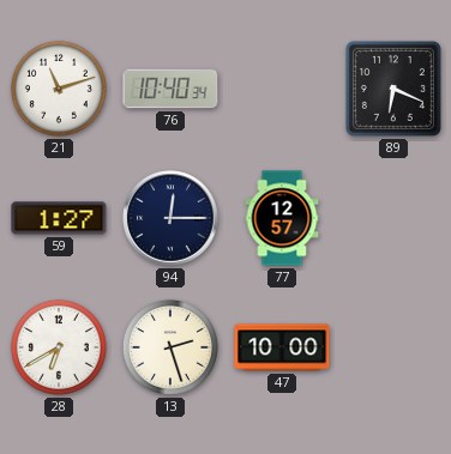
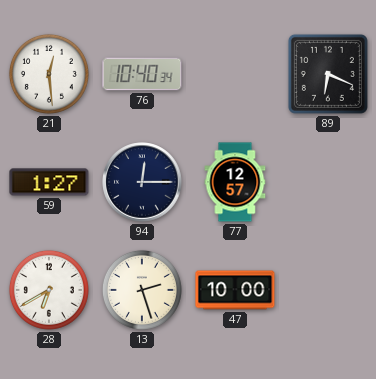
21: 11:12 -> 12:29
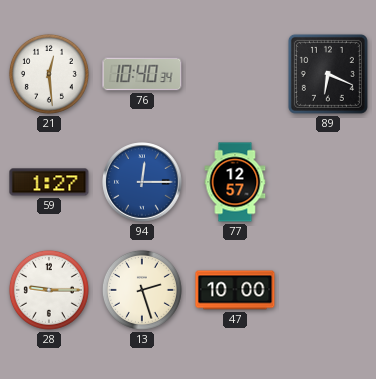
94 dial: navy -> blue
28: 6:40 -> 9:15
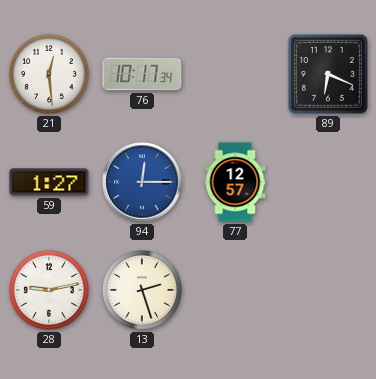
76: 10:40 -> 10:17
28: 9:15 -> 9:13
47: 10:00 -> none
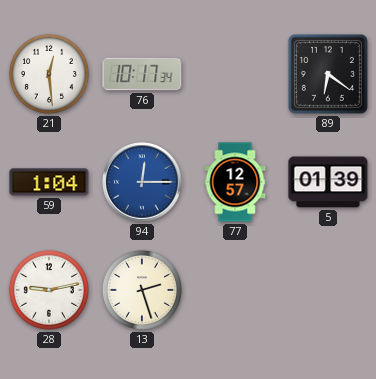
89: 6:19 -> 6:21
59: 1:27 -> 1:04
5: none -> 01:39
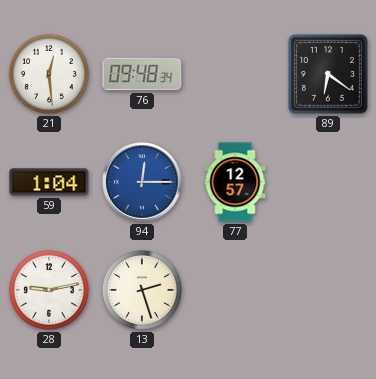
76: 10:17 -> 09:48
5: 01:39 -> none
